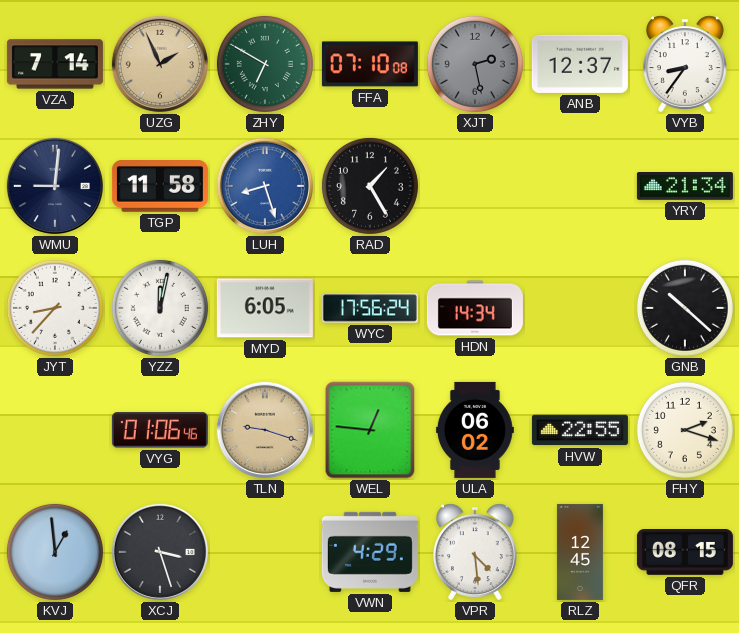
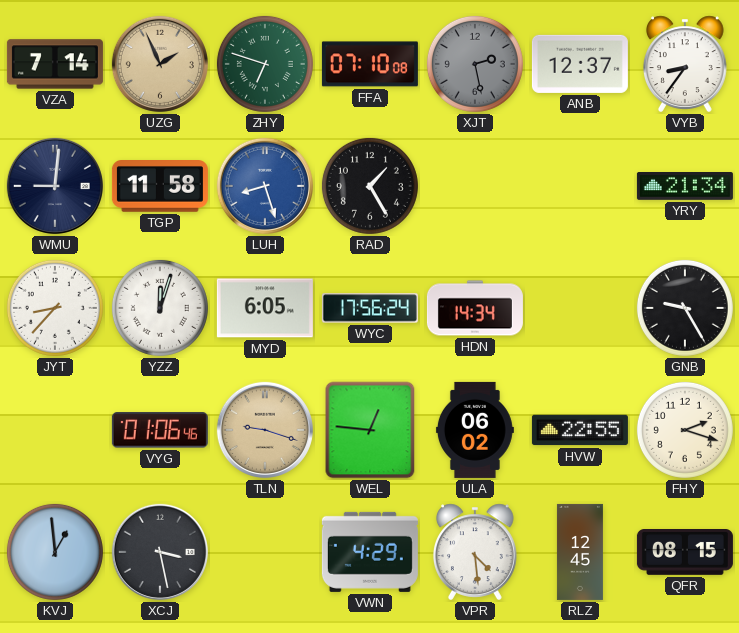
ZHY: 6:50 -> 6:48
YZZ: 12:02 -> 12:03
GNB: 10:22 -> 9:25
XCJ: 3:27 -> 3:28
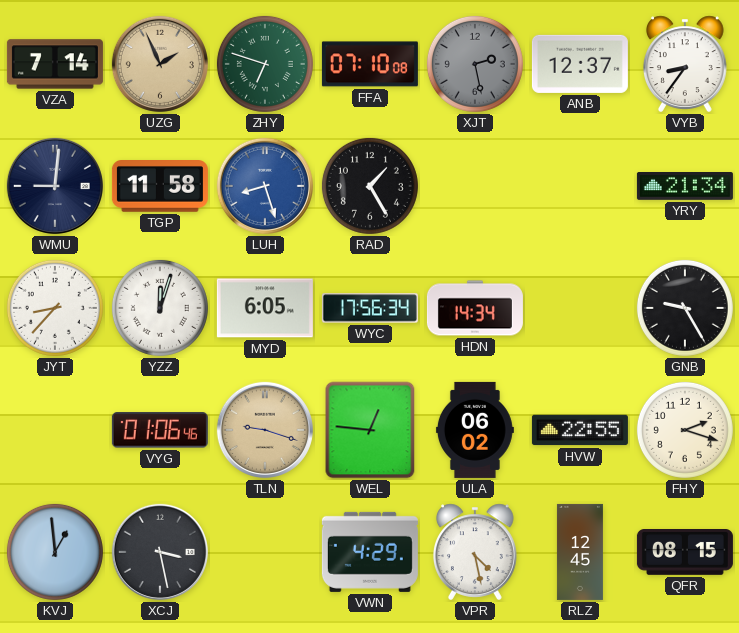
WYC: 17:56:24 -> 17:56:34
VPR: 4:29 -> 4:28
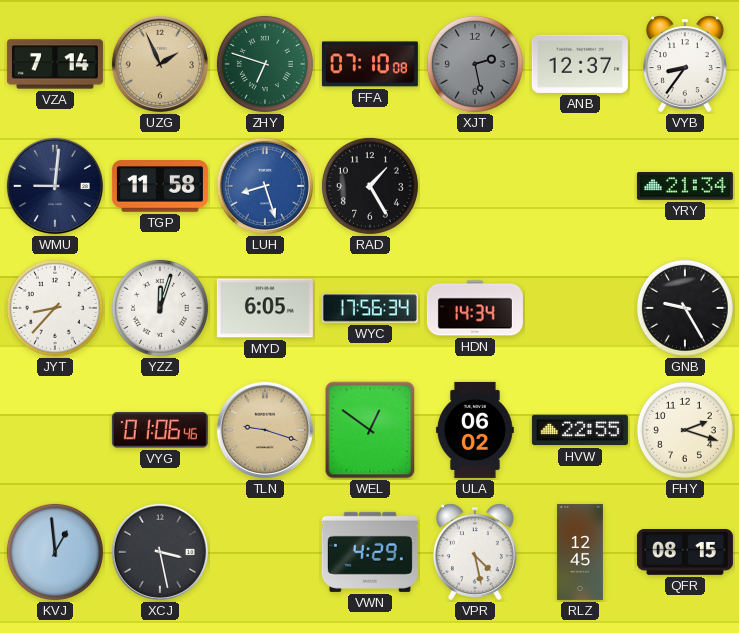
WEL: 12:46 -> 12:51
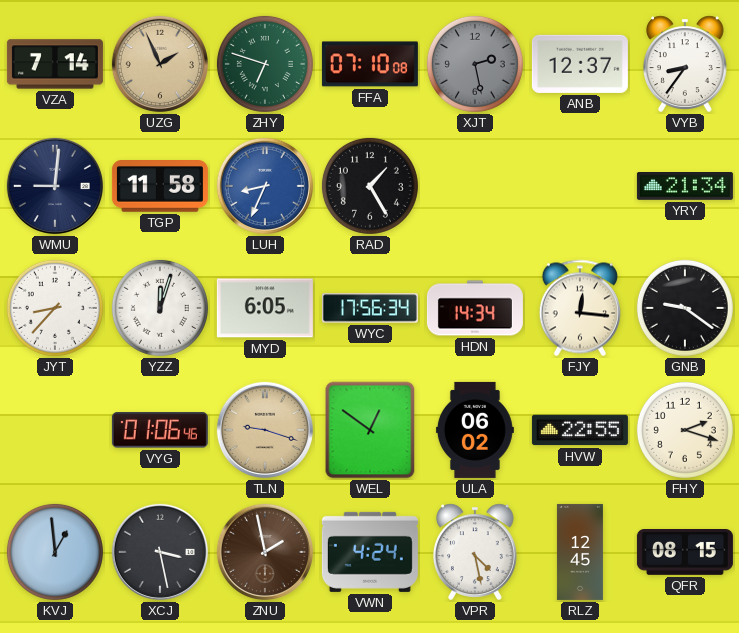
LUH: 8:27 -> 8:34
FJY: none -> 12:16
GNB: 9:25 -> 9:21
ZNU: none -> 1:58
VWN: 4:29 -> 4:24
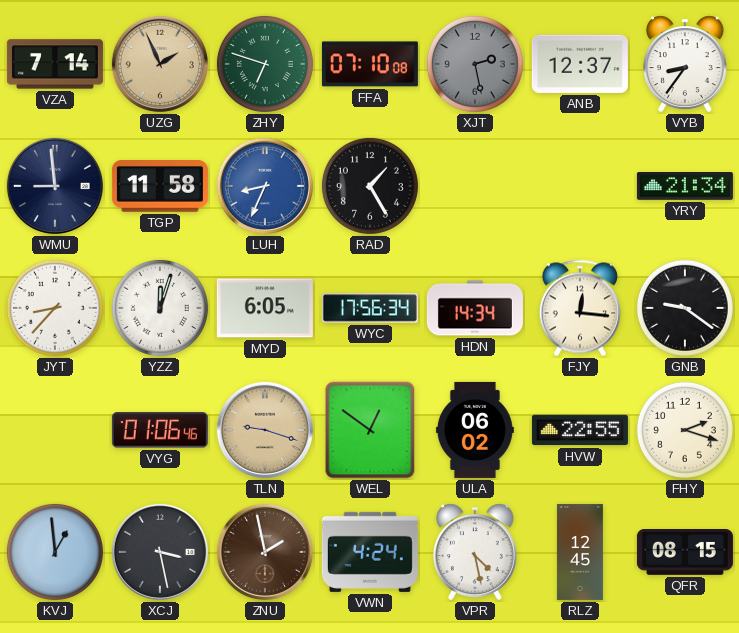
WMU: 9:01 -> 8:59
